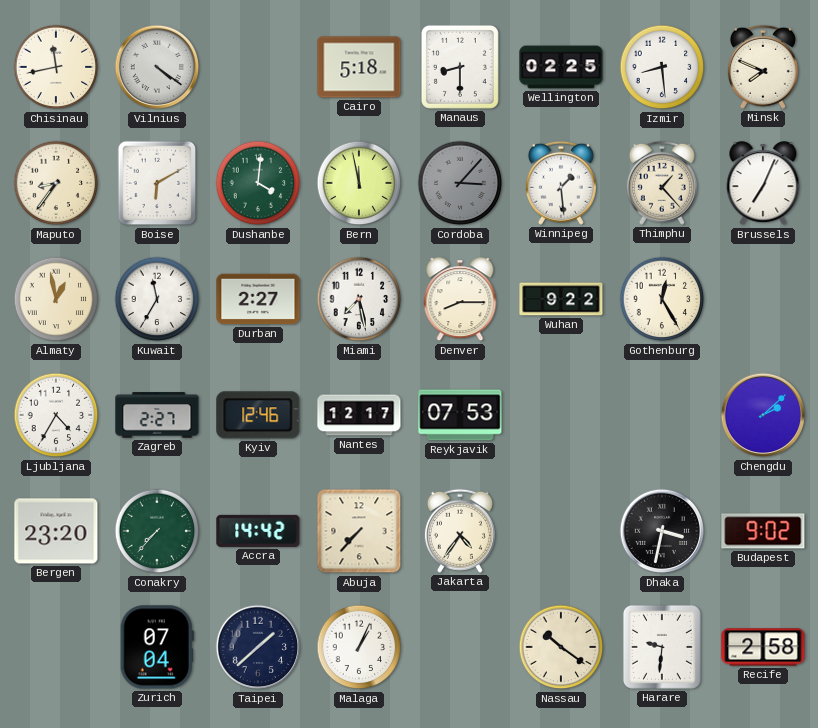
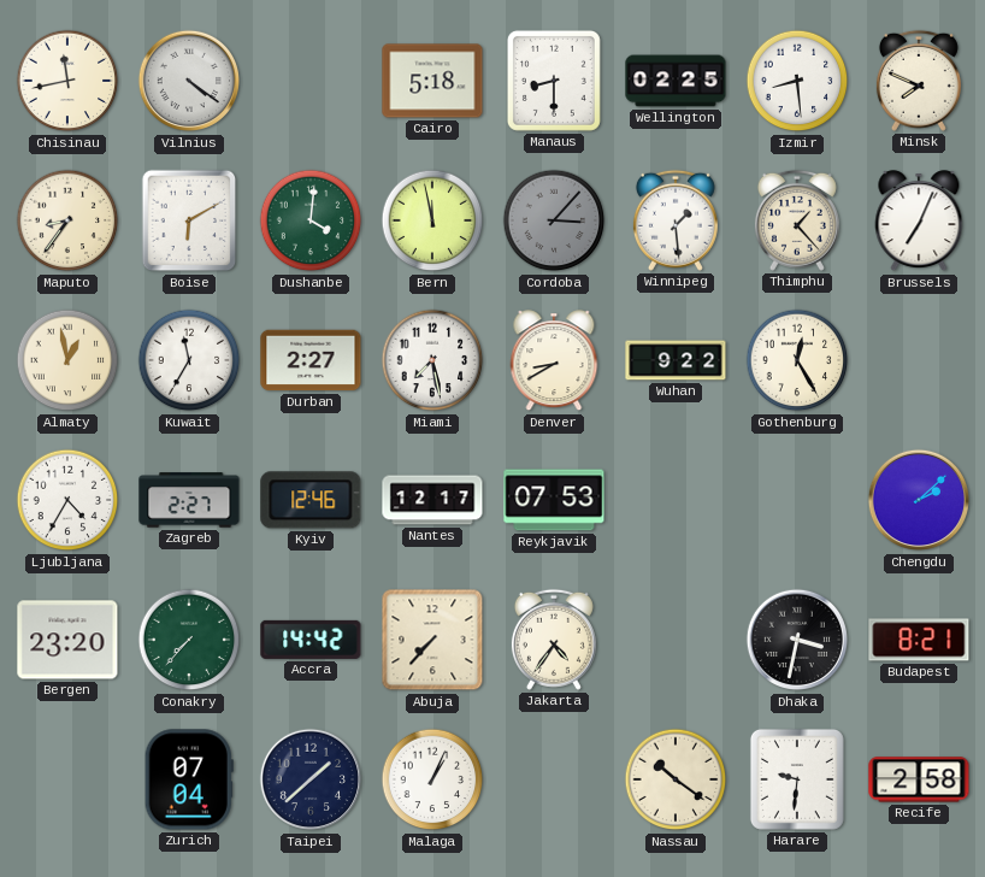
Denver: 8:15 -> 8:40
Budapest: 9:02 -> 8:21
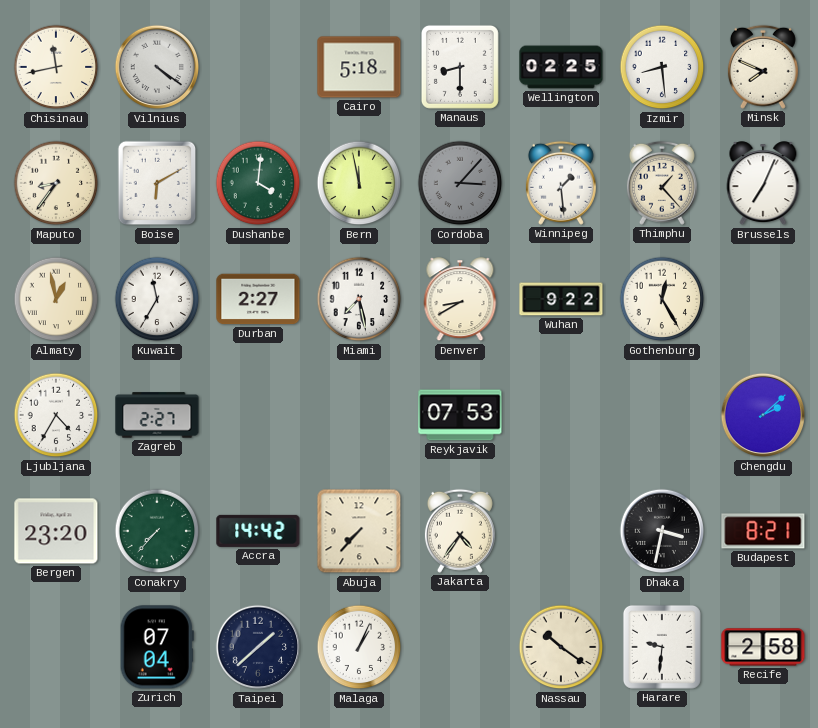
Kyiv: 12:46 -> none
Nantes: 12:17 -> none
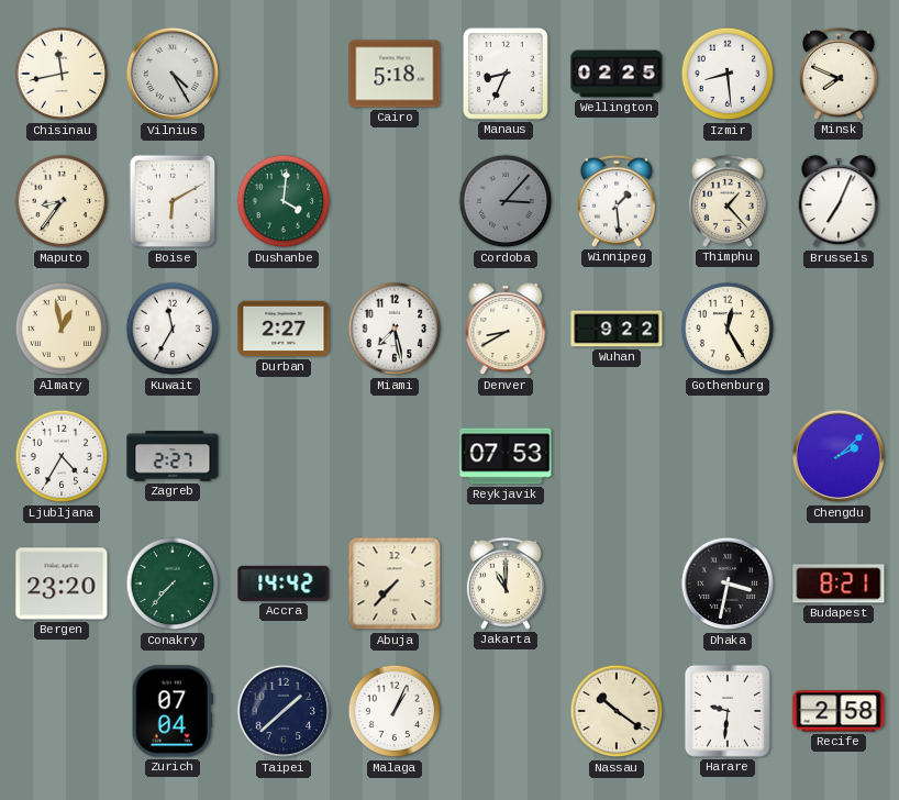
Vilnius: 4:21 -> 4:25
Manaus: 8:30 -> 8:34
Bern: 11:58 -> none
Jakarta: 4:36 -> 11:00
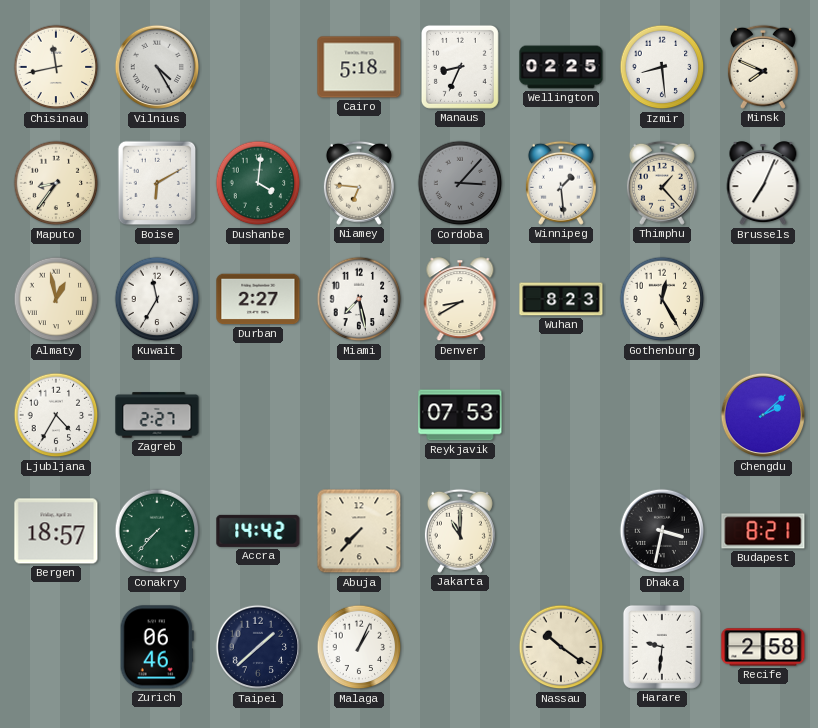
Niamey: none -> 6:46
Wuhan: 9:22 -> 8:23
Bergen: 23:20 -> 18:57
Zurich: 07:04 -> 06:46
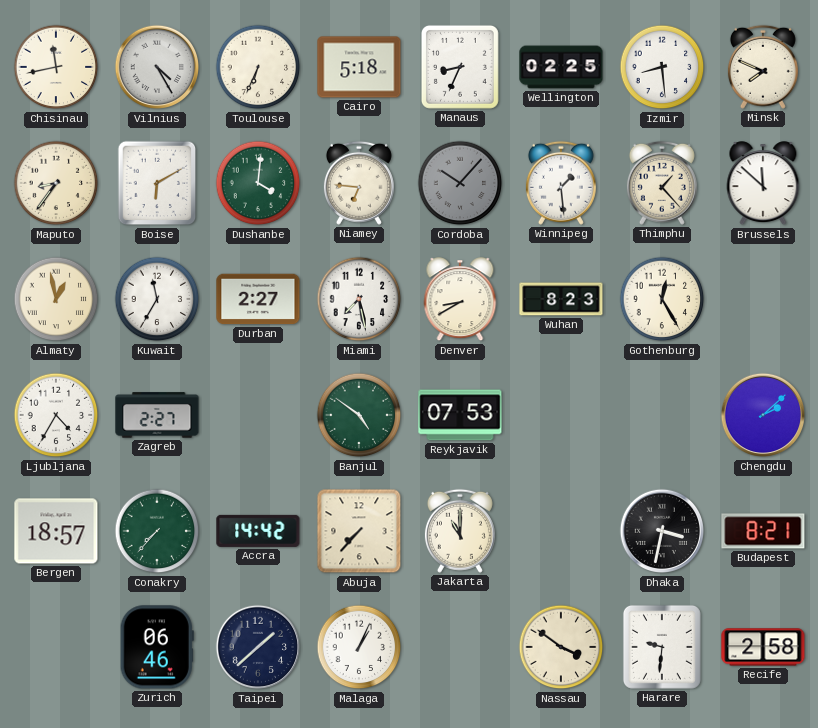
Toulouse: none -> 6:34
Cordoba: 3:07 -> 10:07
Brussels: 7:04 -> 11:52
Banjul: none -> 4:51
Nassau: 10:21 -> 3:51
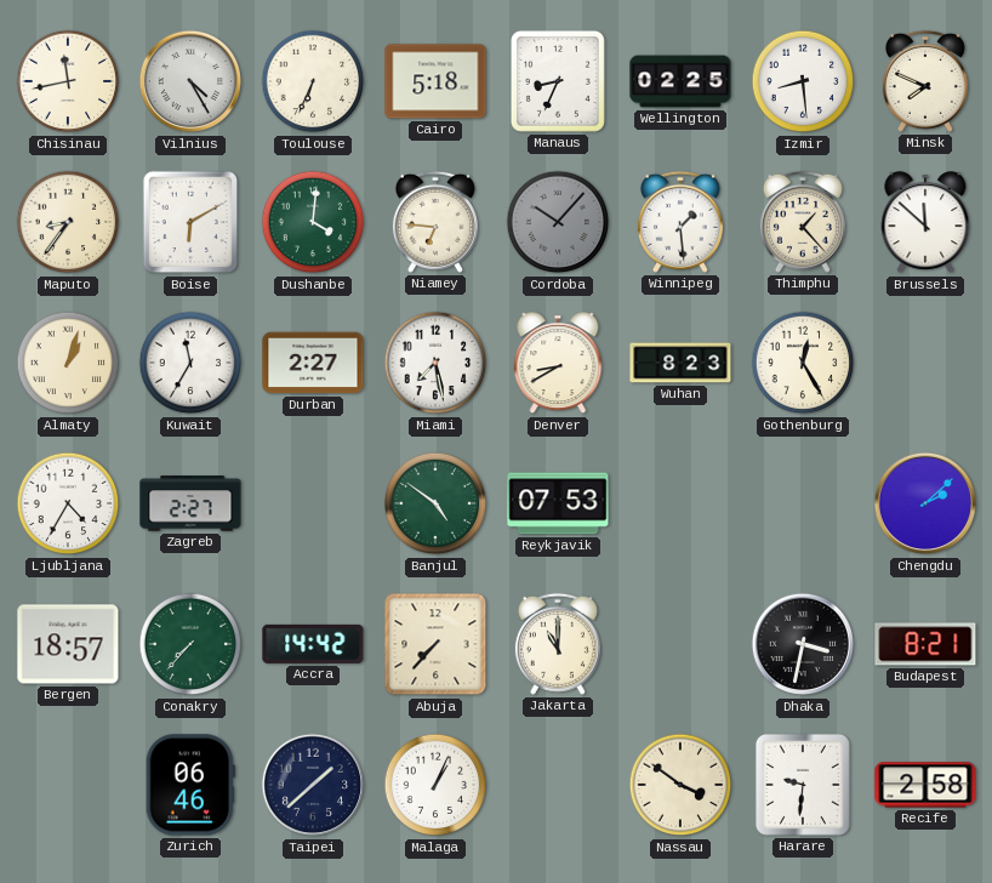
Almaty: 12:58 -> 1:03
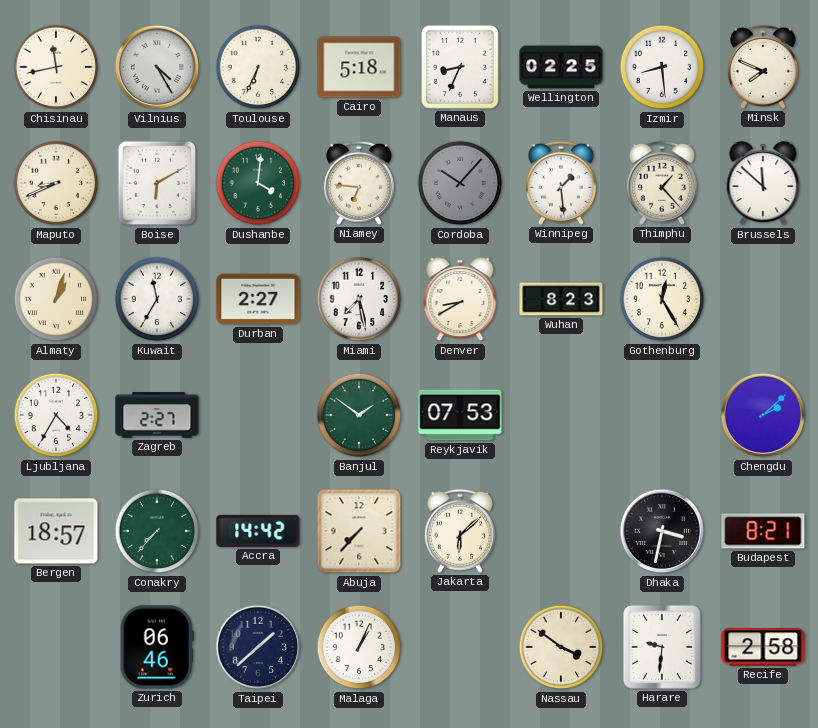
Maputo: 8:36 -> 8:41
Banjul: 4:51 -> 1:51
Jakarta: 11:00 -> 6:08
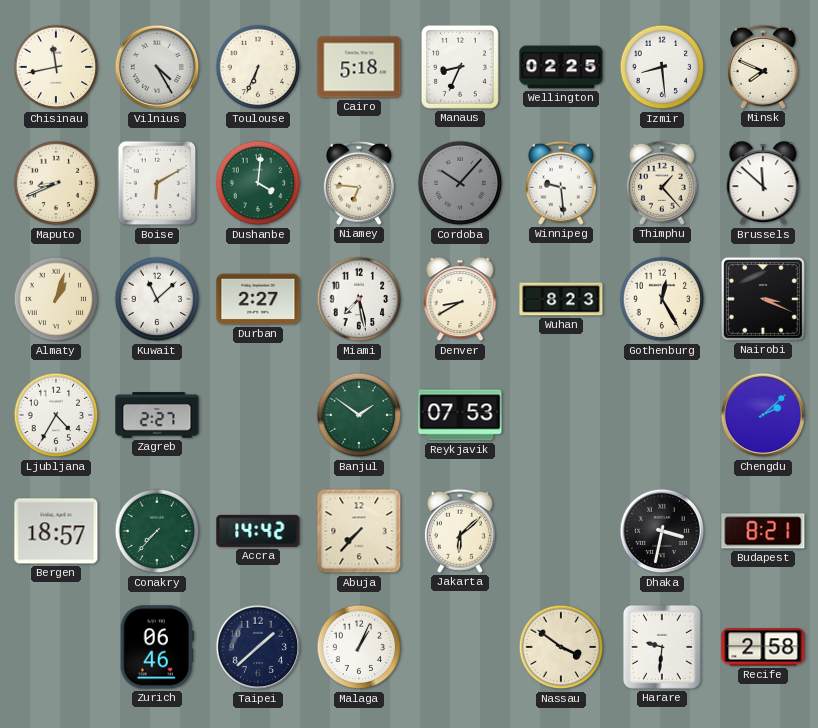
Winnipeg: 1:29 -> 9:29
Kuwait: 11:35 -> 11:08
Nairobi: none -> 3:19
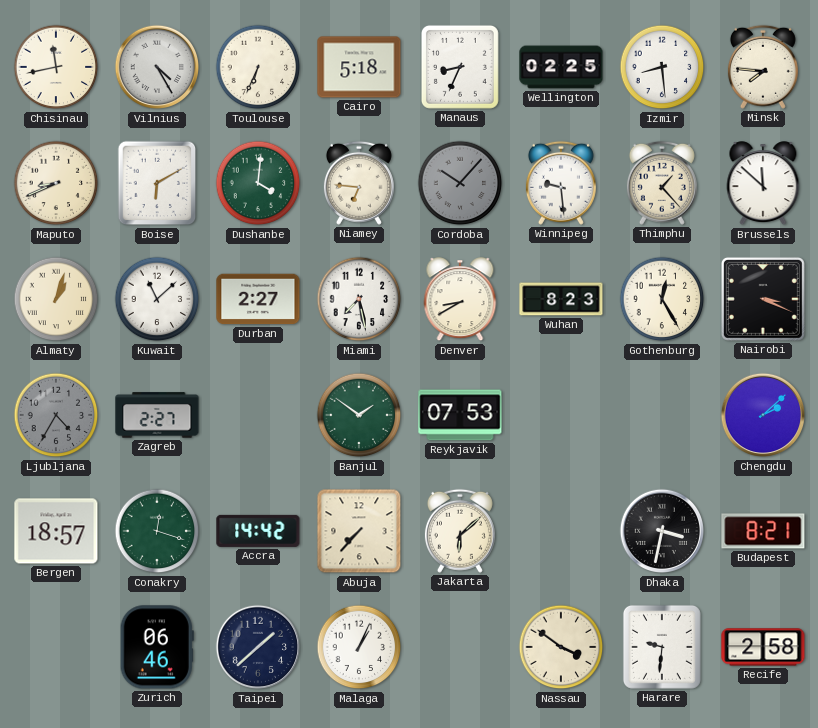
Minsk: 7:49 -> 7:46
Ljubljana dial: white -> grey
Conakry: 7:37 -> 12:18
